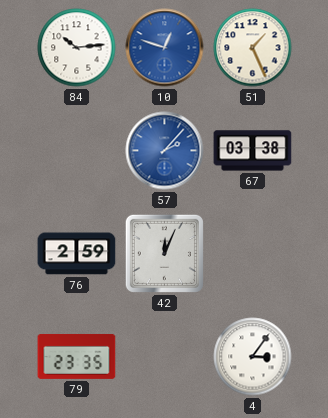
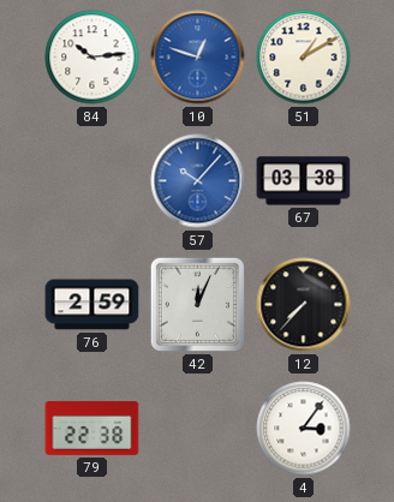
51: 1:26 -> 1:10
57: 2:07 -> 10:07
12: none -> 7:37
79: 23:35 -> 22:38
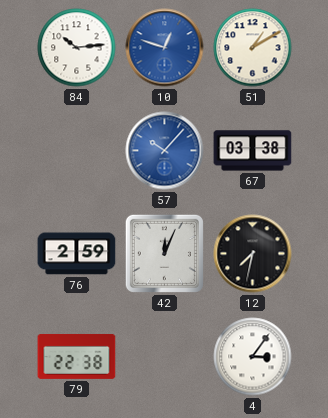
12: 7:37 -> 7:32
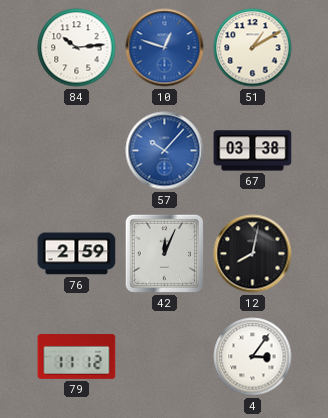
12: 7:32 -> 8:02
79: 22:38 -> 11:12
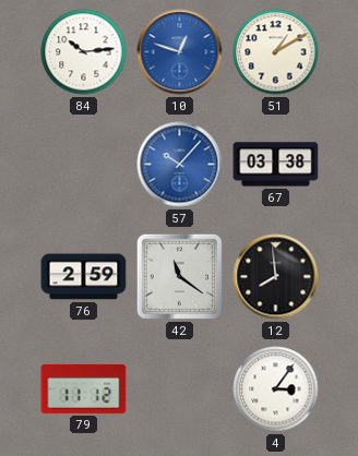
42: 12:04 -> 11:21
12: 8:02 -> 7:59
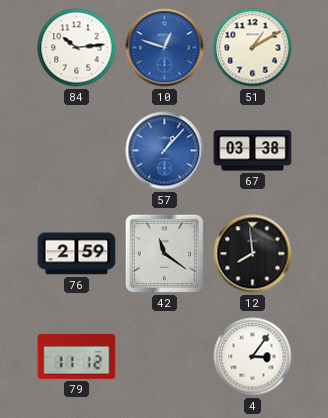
57: 10:07 -> 1:07
